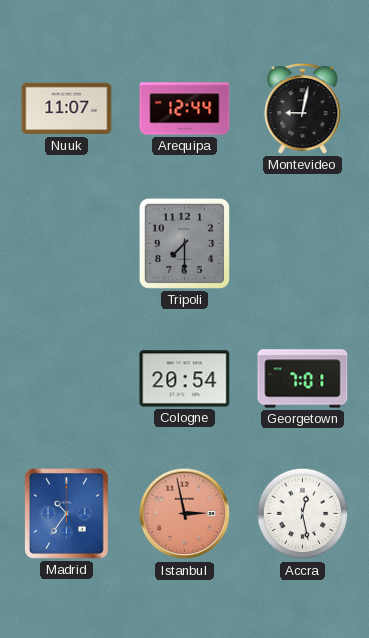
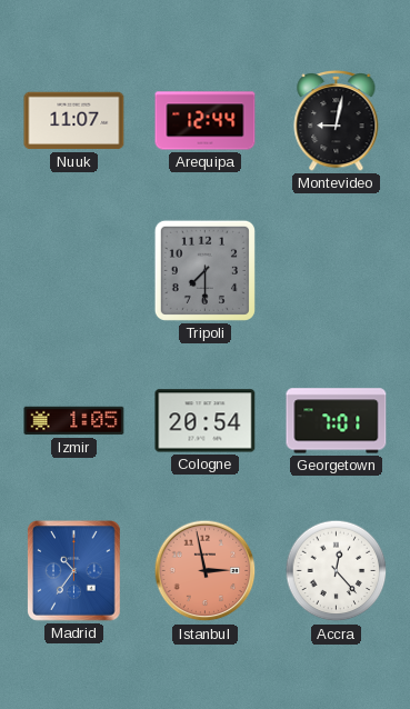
Izmir: none -> 1:05
Accra: 12:28 -> 12:23
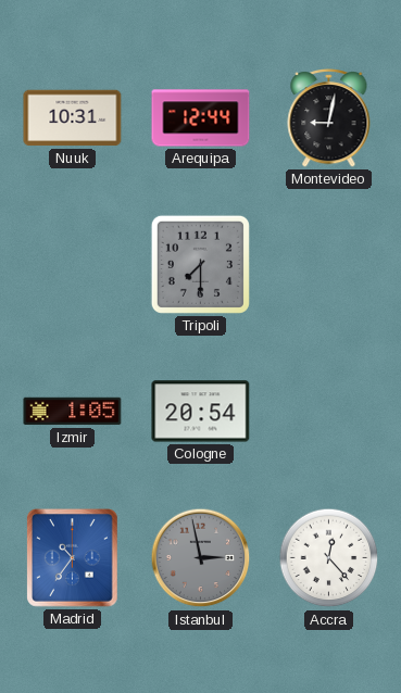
Nuuk: 11:07 -> 10:31
Georgetown: 7:01 -> none
Istanbul dial: salmon -> grey
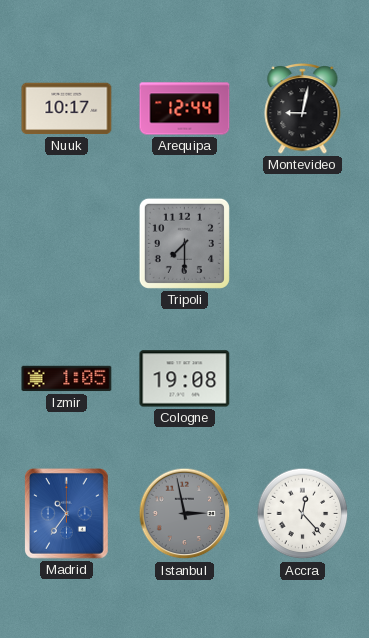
Nuuk: 10:31 -> 10:17
Cologne: 20:54 -> 19:08
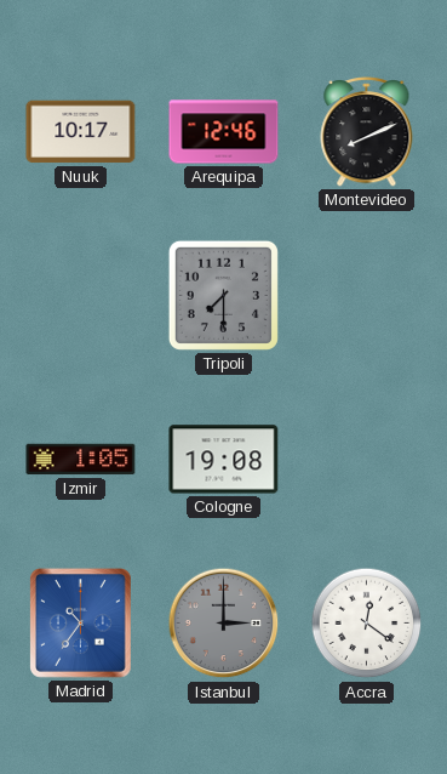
Arequipa: 12:44 -> 12:46
Montevideo: 9:02 -> 8:11
Istanbul: 2:58 -> 3:00
Accra: 12:23 -> 12:21
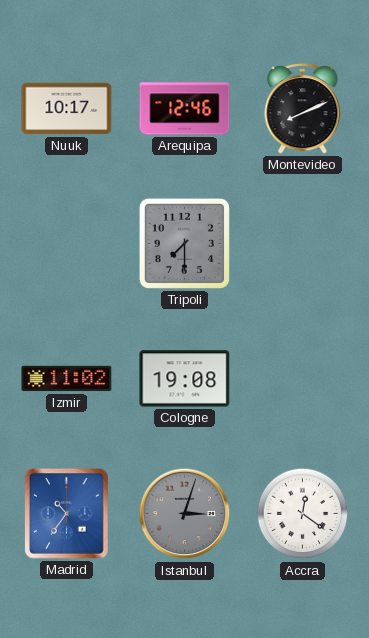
Izmir: 1:05 -> 11:02
Istanbul: 3:00 -> 3:03
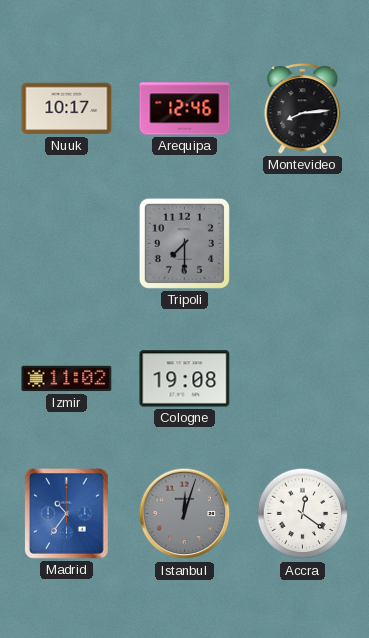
Montevideo: 8:11 -> 8:14
Istanbul: 3:03 -> 12:03
